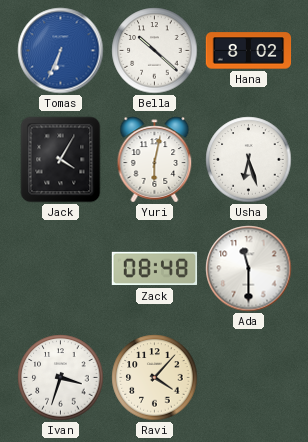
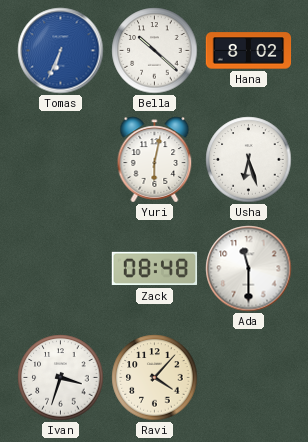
Jack: 4:05 -> none
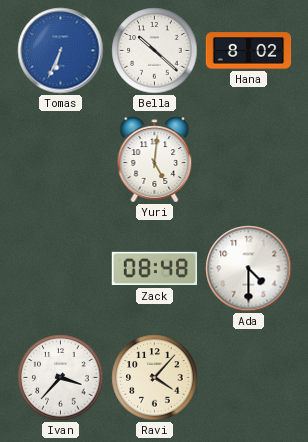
Yuri: 6:02 -> 5:01
Usha: 6:27 -> none
Ada: 11:30 -> 4:30
Ivan: 3:33 -> 3:37
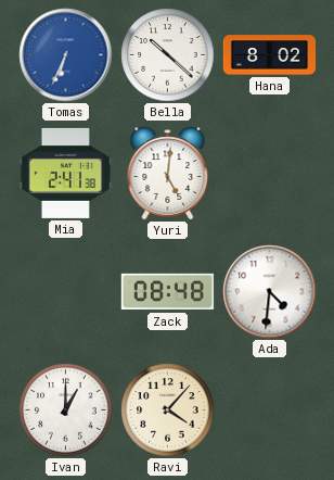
Mia: none -> 2:41
Ada: 4:30 -> 4:31
Ivan: 3:37 -> 1:00
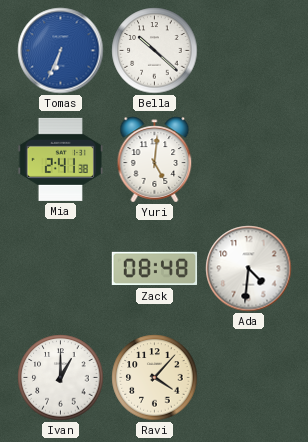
Hana: 8:02 -> none
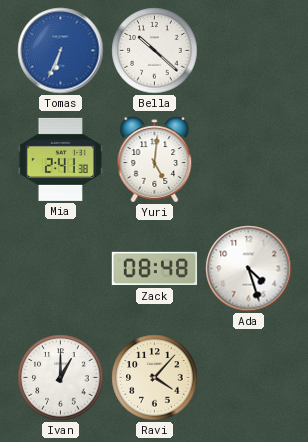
Ada: 4:31 -> 4:27
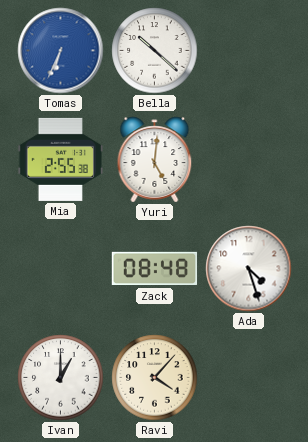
Mia: 2:41 -> 2:55
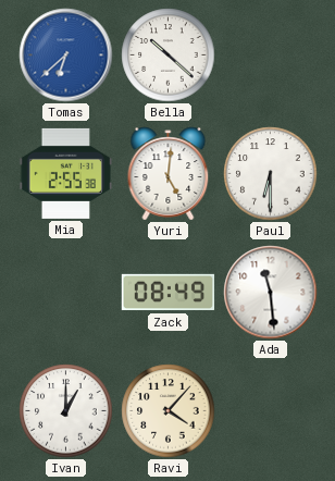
Tomas: 6:34 -> 6:38
Paul: none -> 6:30
Zack: 08:48 -> 08:49
Ada: 4:27 -> 11:29
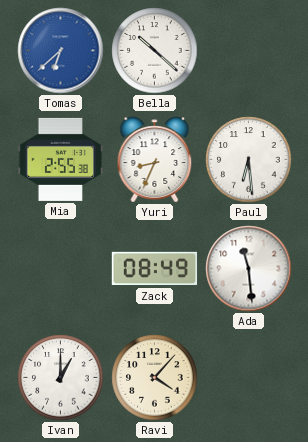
Yuri: 5:01 -> 8:34
Paul: 6:30 -> 6:29
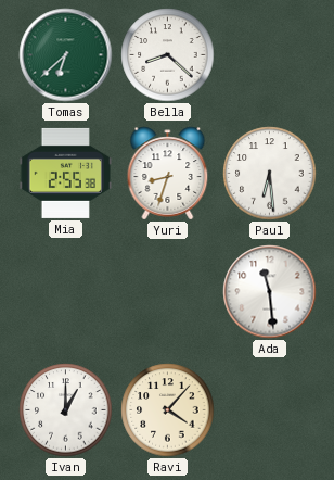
Tomas dial: blue -> green
Bella: 10:22 -> 8:22
Yuri: 8:34 -> 8:33
Zack: 08:49 -> none
